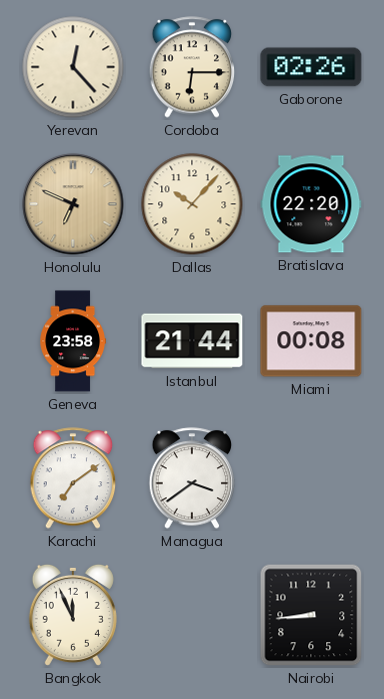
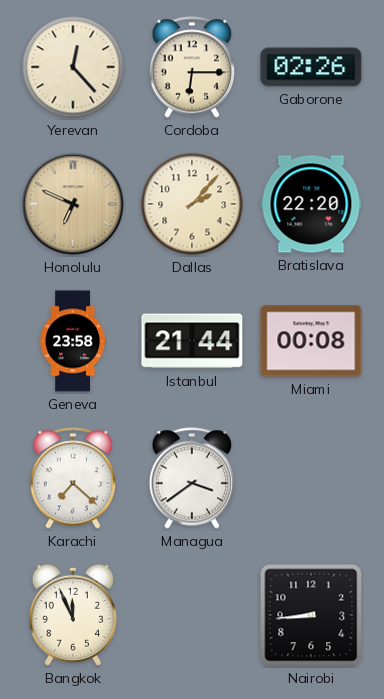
Dallas: 10:07 -> 2:07
Karachi: 7:09 -> 7:22
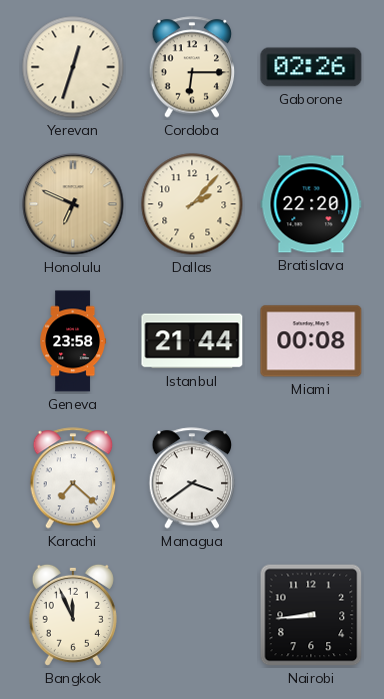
Yerevan: 12:23 -> 12:33
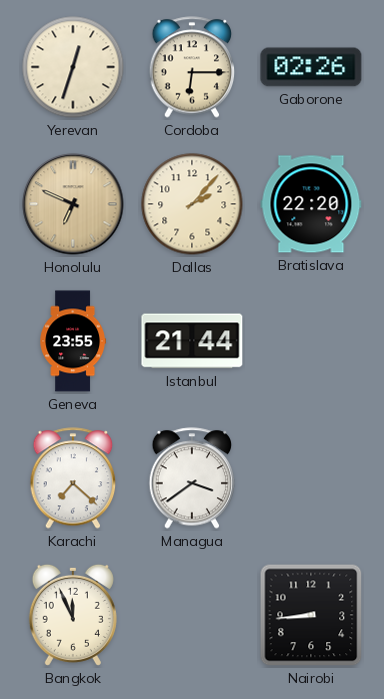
Geneva: 23:58 -> 23:55
Miami: 00:08 -> none
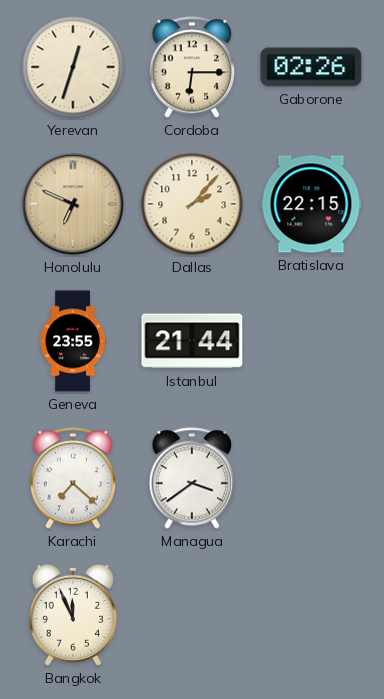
Bratislava: 22:20 -> 22:15
Nairobi: 8:44 -> none
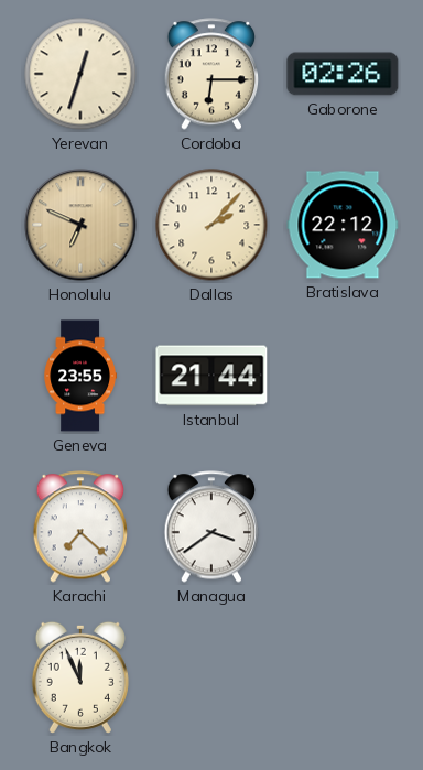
Bratislava: 22:15 -> 22:12
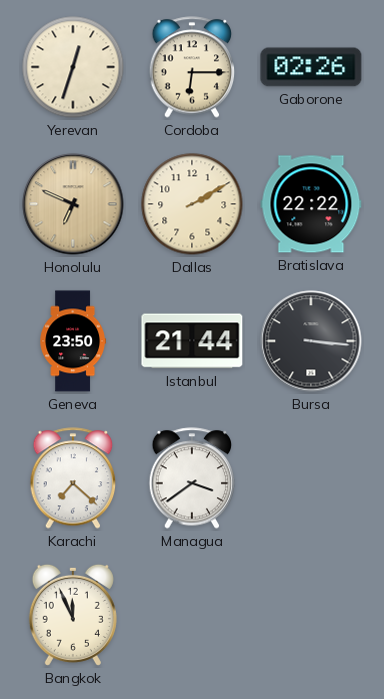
Dallas: 2:07 -> 2:10
Bratislava: 22:12 -> 22:22
Geneva: 23:55 -> 23:50
Bursa: none -> 3:16
